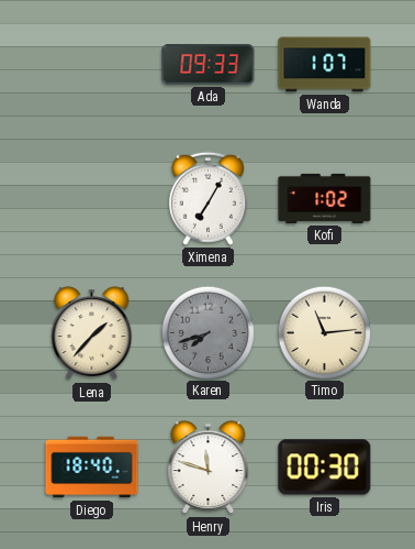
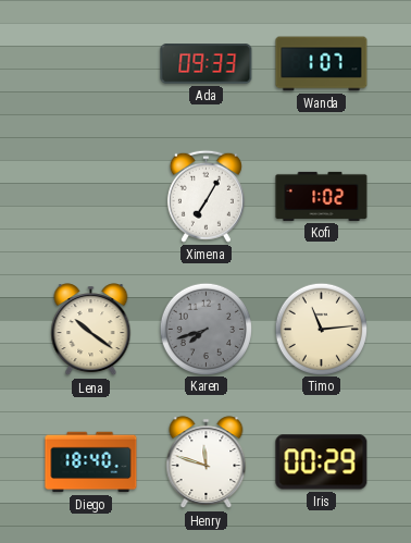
Lena: 1:37 -> 10:21
Iris: 00:30 -> 00:29
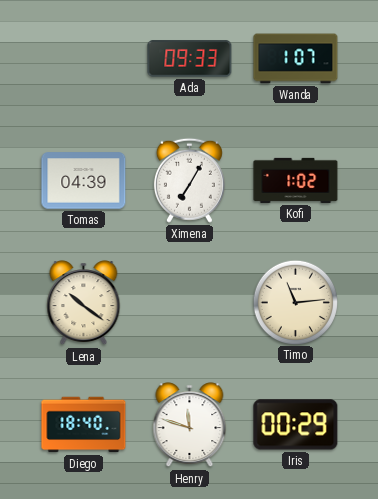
Tomas: none -> 04:39
Karen: 7:42 -> none
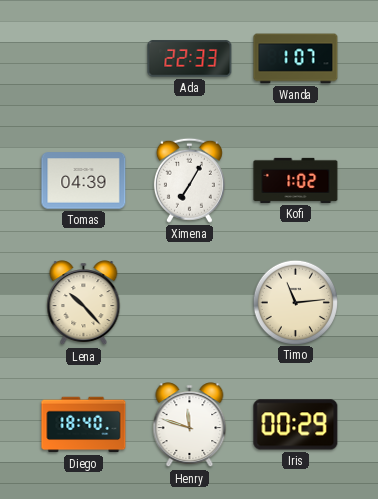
Ada: 09:33 -> 22:33
Lena: 10:21 -> 10:23
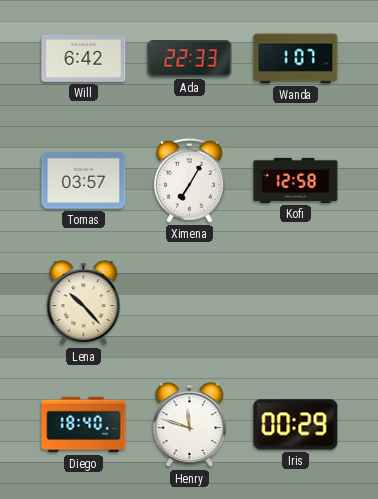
Will: none -> 6:42
Tomas: 04:39 -> 03:57
Kofi: 1:02 -> 12:58
Timo: 11:14 -> none
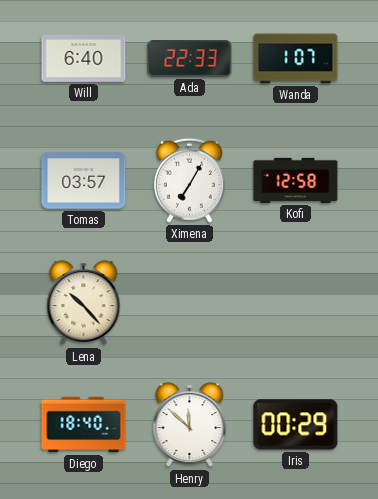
Will: 6:42 -> 6:40
Henry: 11:48 -> 11:52
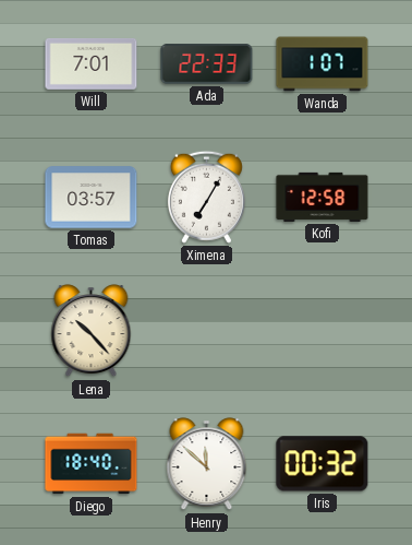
Will: 6:40 -> 7:01
Iris: 00:29 -> 00:32
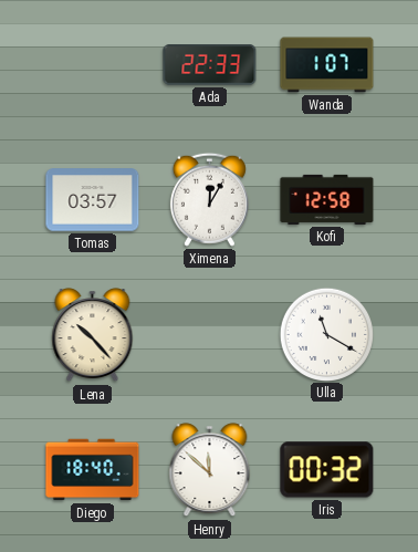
Will: 7:01 -> none
Ximena: 7:05 -> 12:05
Ulla: none -> 11:20
